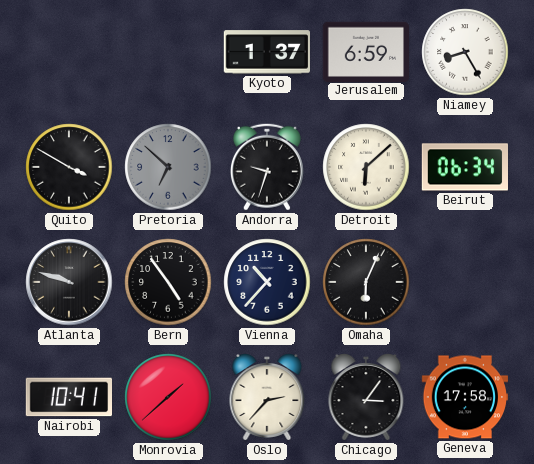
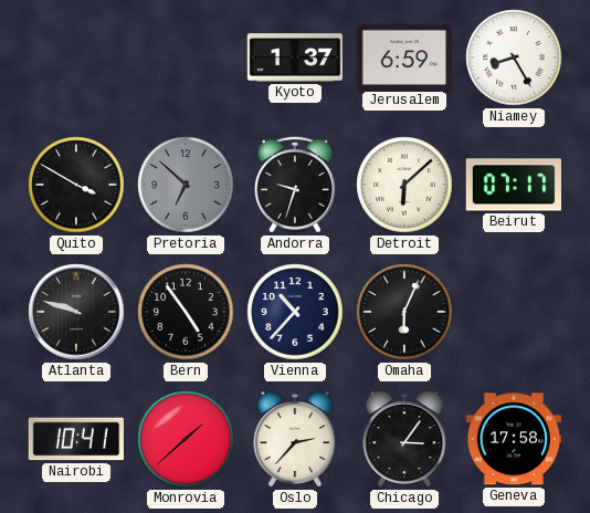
Beirut: 06:34 -> 07:17
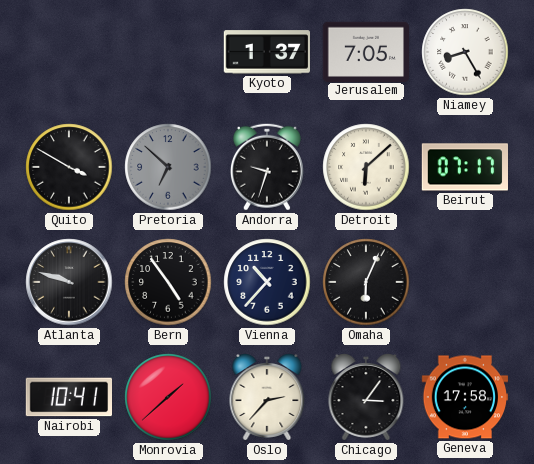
Jerusalem: 6:59 -> 7:05
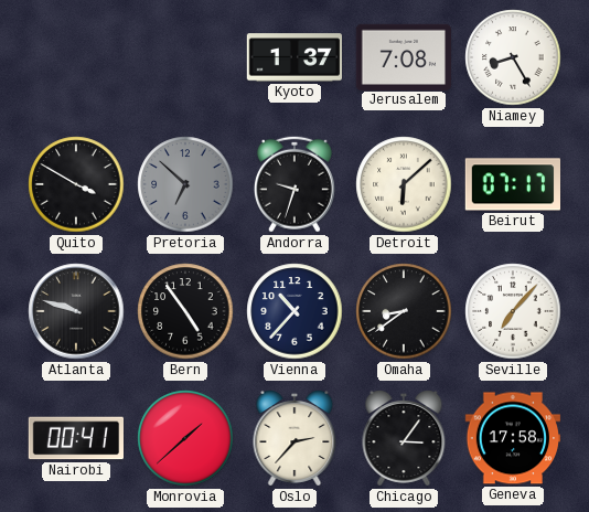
Jerusalem: 7:05 -> 7:08
Omaha: 6:04 -> 8:39
Seville: none -> 7:07
Nairobi: 10:41 -> 00:41
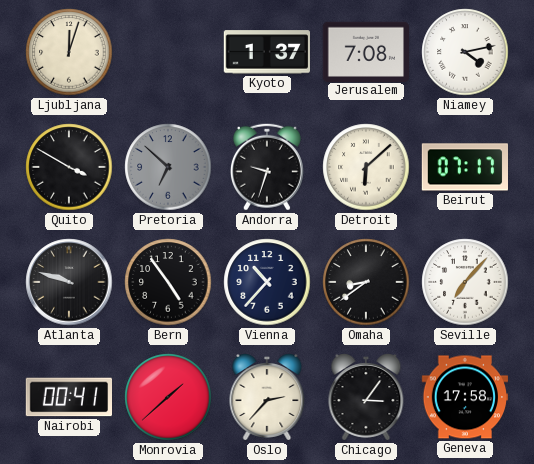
Ljubljana: none -> 12:03
Niamey: 8:25 -> 4:13
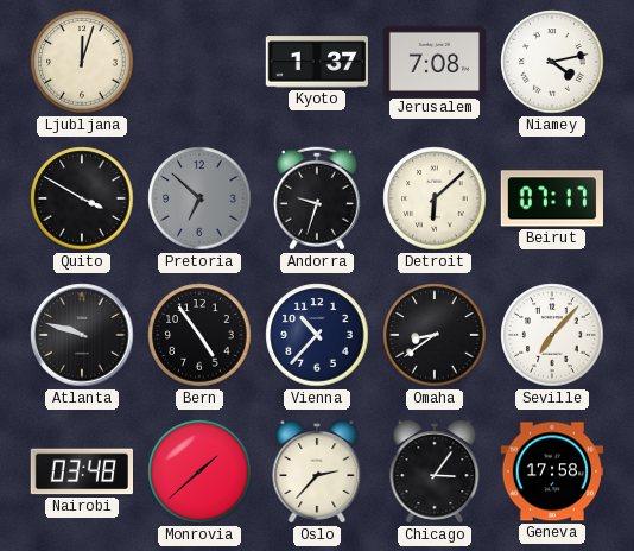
Nairobi: 00:41 -> 03:48
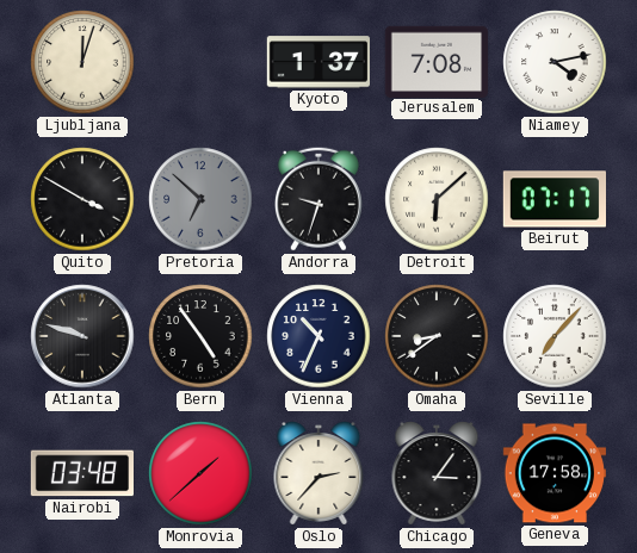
Vienna: 10:37 -> 10:34
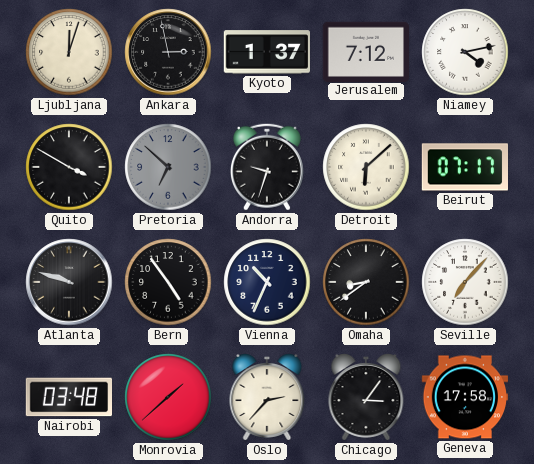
Ankara: none -> 2:58
Jerusalem: 7:08 -> 7:12
